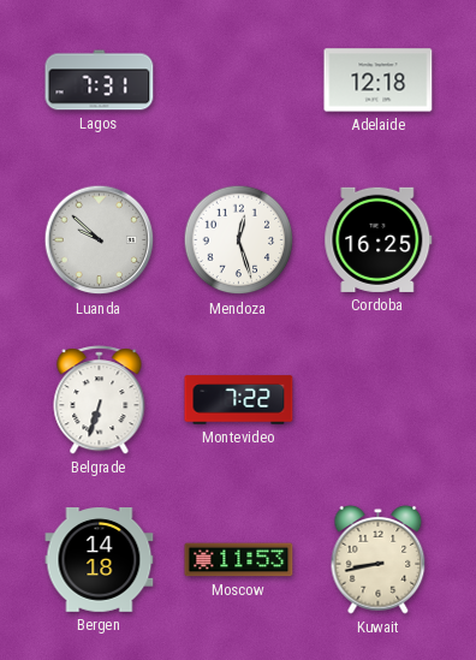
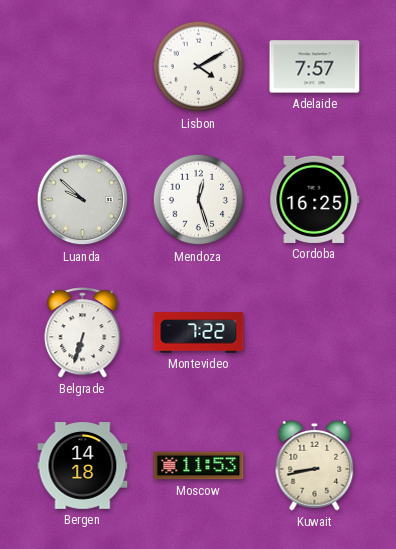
Lagos: 7:31 -> none
Lisbon: none -> 4:10
Adelaide: 12:18 -> 7:57
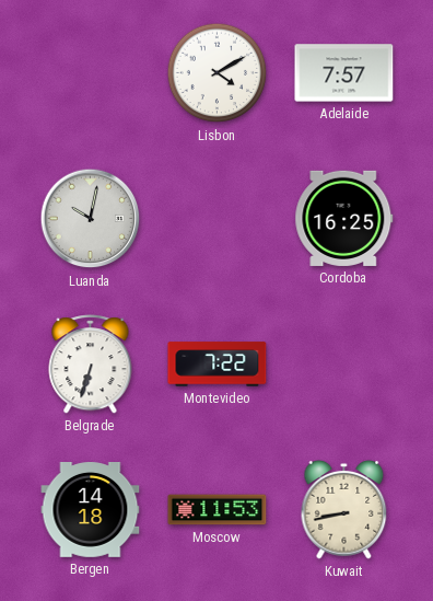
Luanda: 9:52 -> 10:02
Mendoza: 12:27 -> none
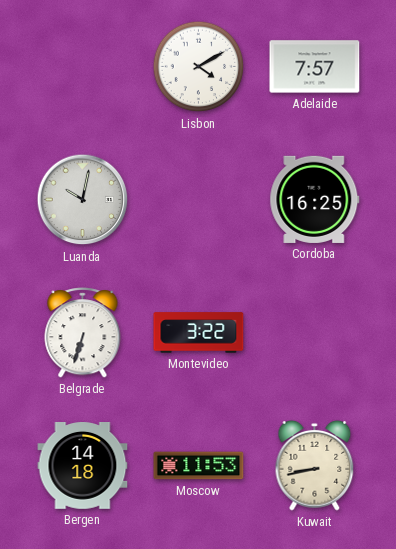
Montevideo: 7:22 -> 3:22
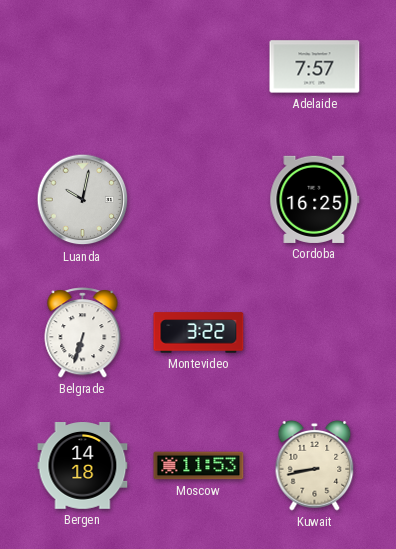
Lisbon: 4:10 -> none
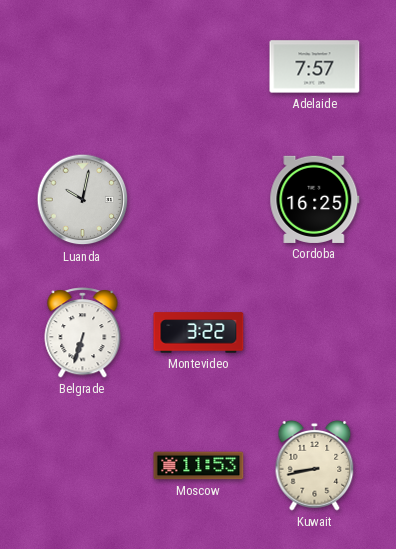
Bergen: 14:18 -> none
